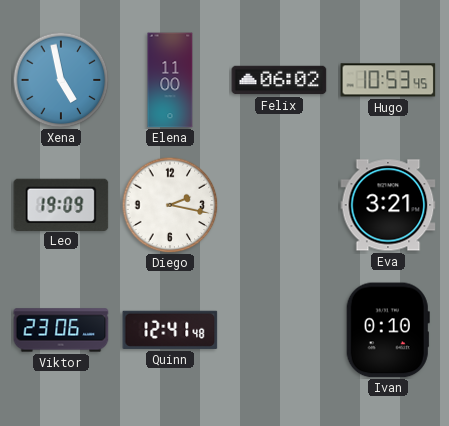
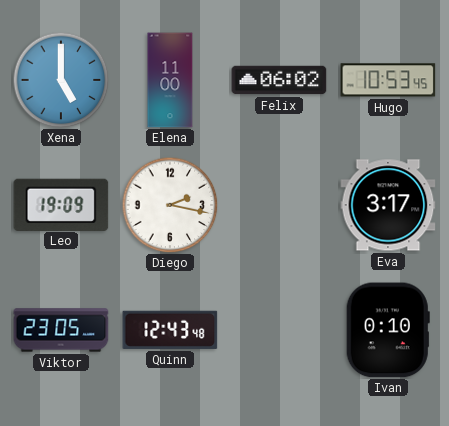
Xena: 4:58 -> 5:00
Eva: 3:21 -> 3:17
Viktor: 23:06 -> 23:05
Quinn: 12:41 -> 12:43
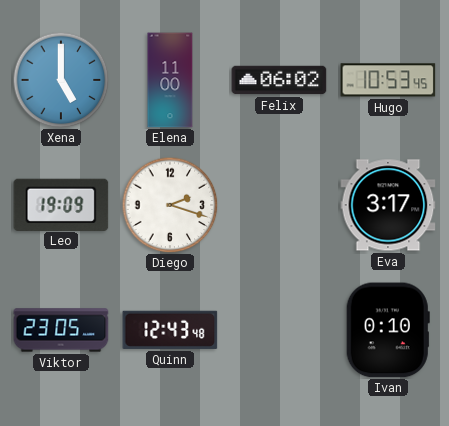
Diego: 2:17 -> 2:18
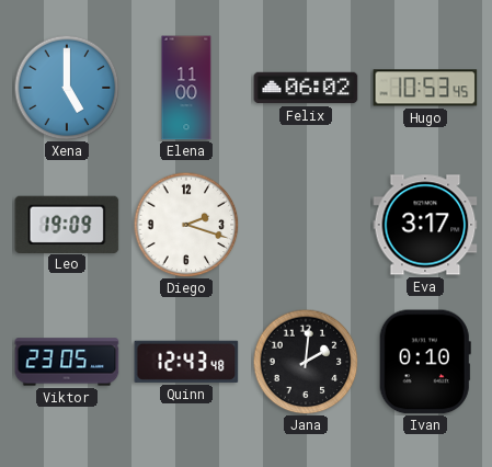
Jana: none -> 2:01
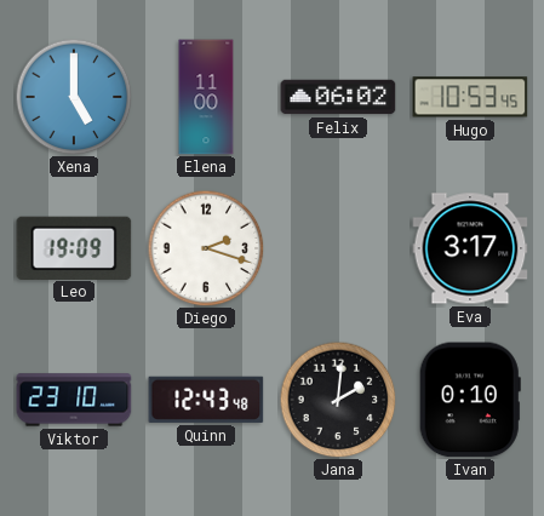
Viktor: 23:05 -> 23:10
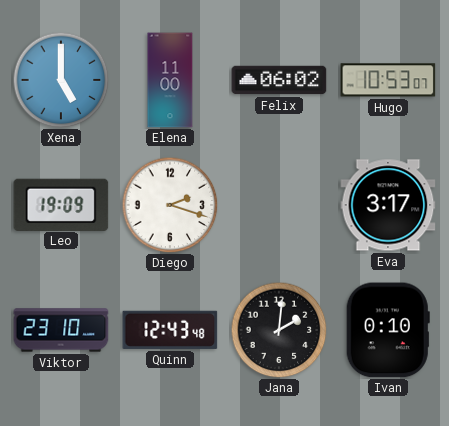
Hugo: 10:53:45 -> 10:53:07
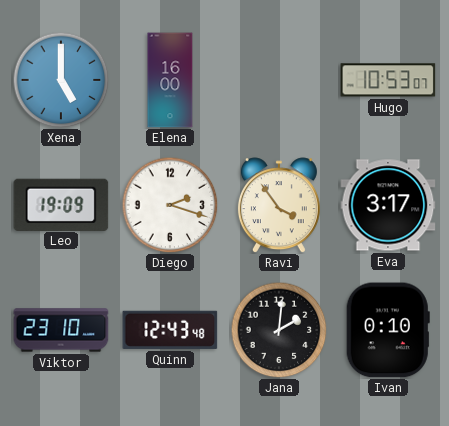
Elena: 11:00 -> 16:00
Felix: 06:02 -> none
Ravi: none -> 3:54
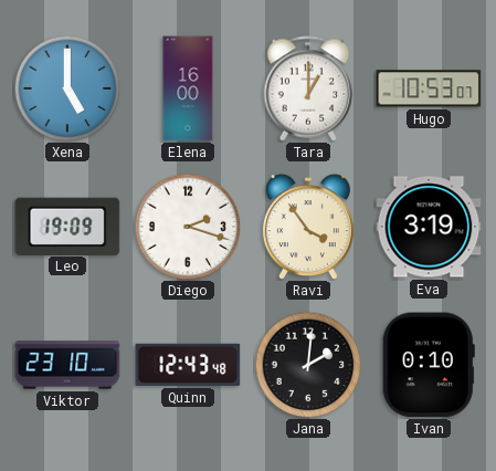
Tara: none -> 1:00
Eva: 3:17 -> 3:19
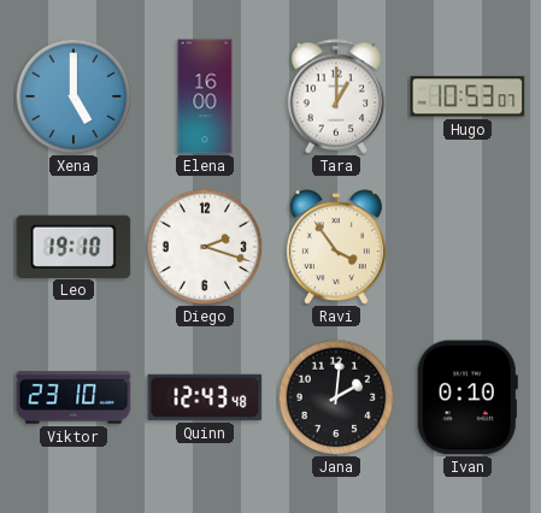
Leo: 19:09 -> 19:10
Eva: 3:19 -> none
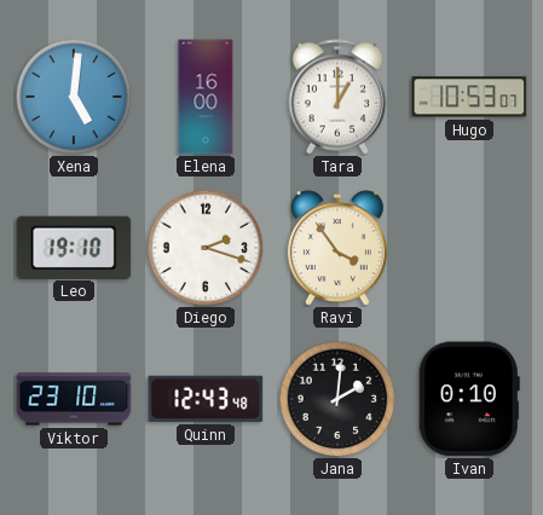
Xena: 5:00 -> 5:01
